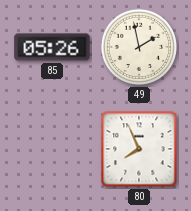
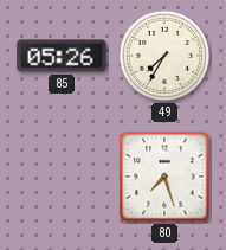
49: 1:58 -> 7:35
80: 7:56 -> 7:27
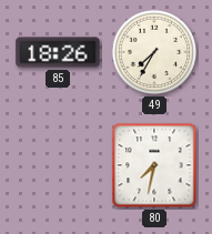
85: 05:26 -> 18:26
80: 7:27 -> 7:32
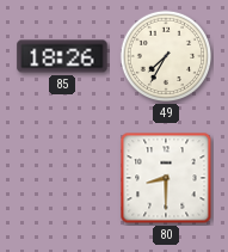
80: 7:32 -> 8:30
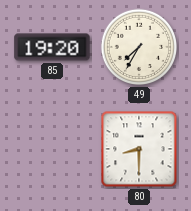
85: 18:26 -> 19:20
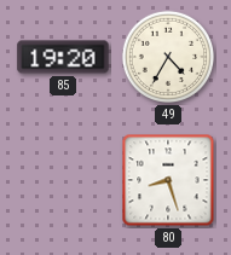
49: 7:35 -> 4:35
80: 8:30 -> 8:27
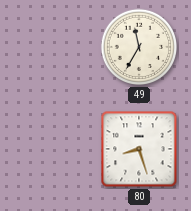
85: 19:20 -> none
49: 4:35 -> 11:35
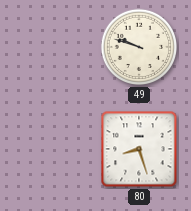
49: 11:35 -> 9:48
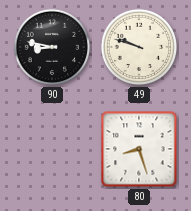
90: none -> 8:47
